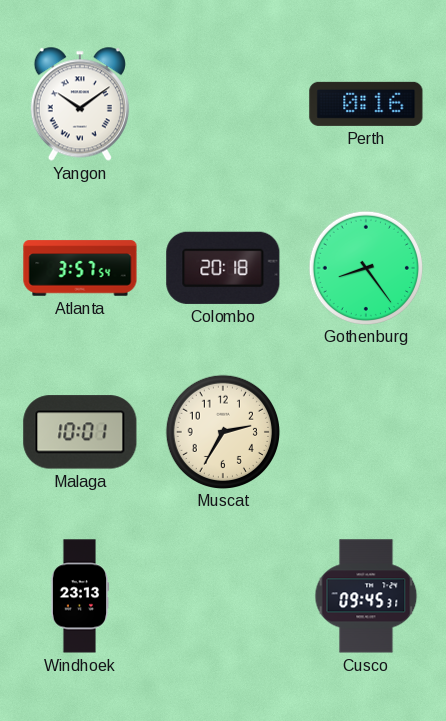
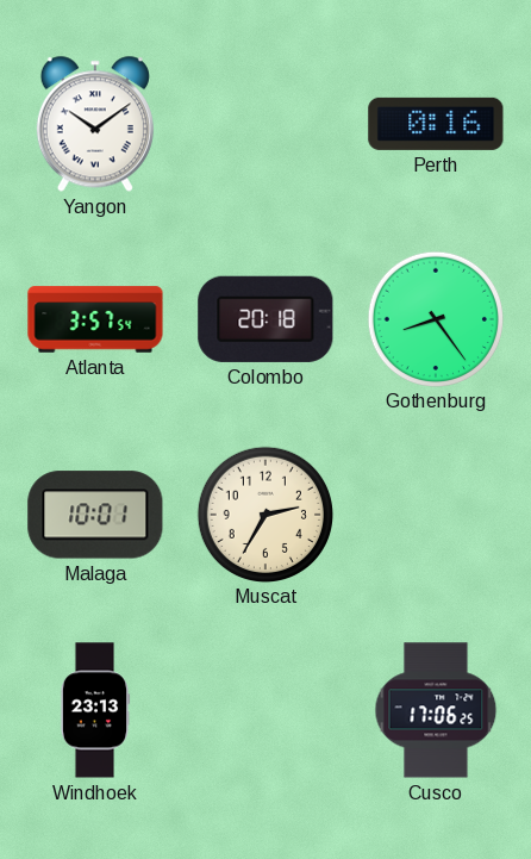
Cusco: 09:45 -> 17:06
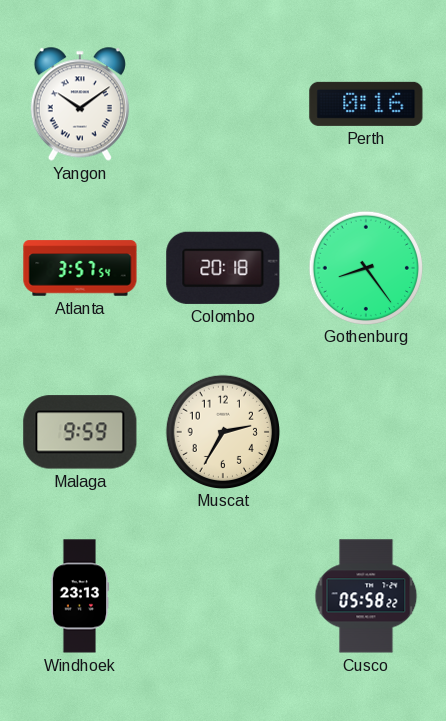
Malaga: 10:01 -> 9:59
Cusco: 17:06 -> 05:58
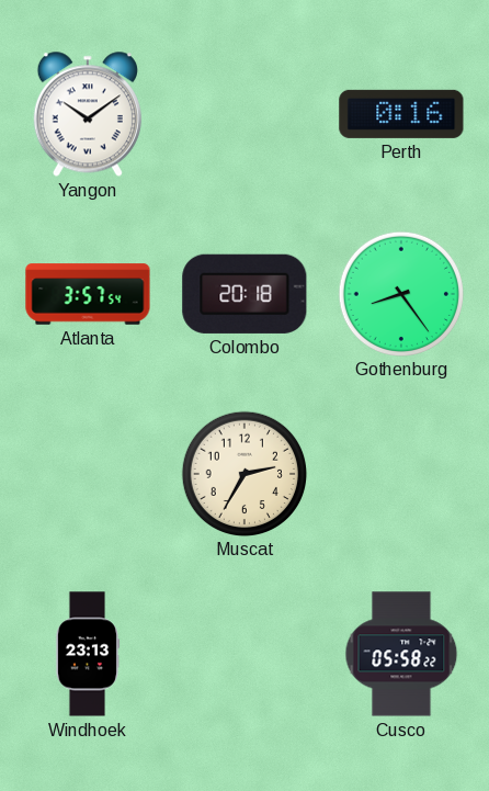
Malaga: 9:59 -> none
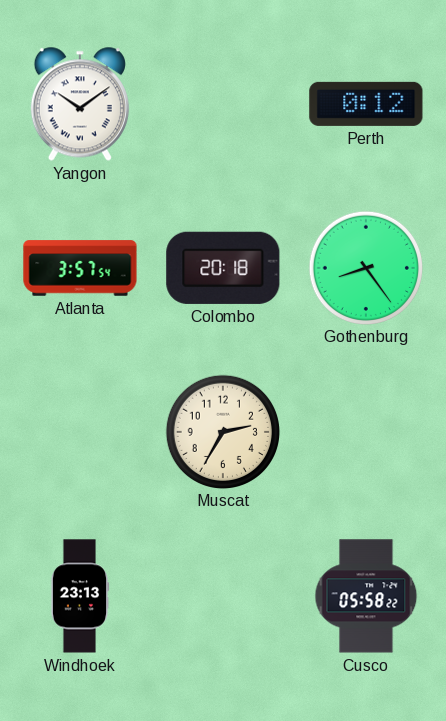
Perth: 0:16 -> 0:12
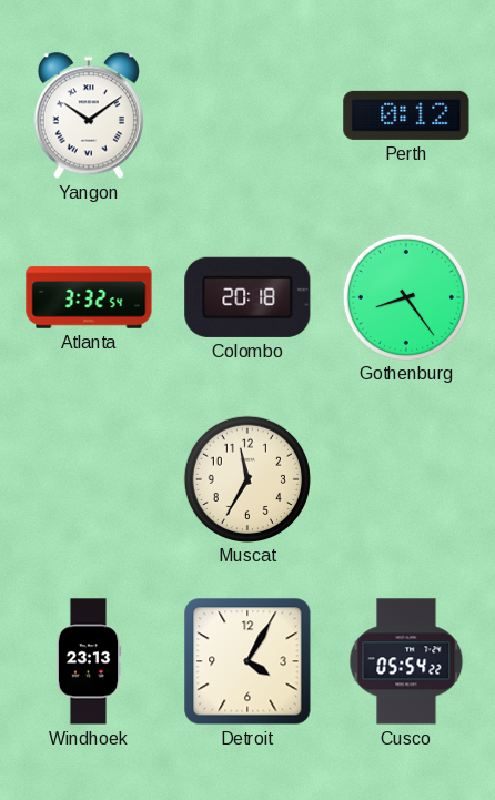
Atlanta: 3:57 -> 3:32
Muscat: 2:35 -> 11:35
Detroit: none -> 4:05
Cusco: 05:58 -> 05:54
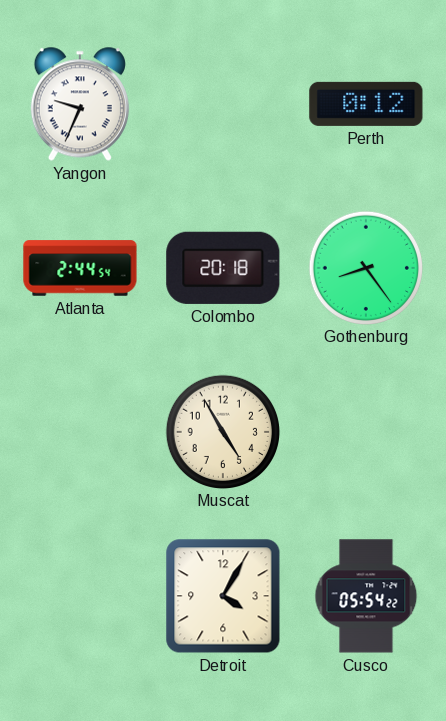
Yangon: 10:09 -> 9:34
Atlanta: 3:32 -> 2:44
Muscat: 11:35 -> 4:55
Windhoek: 23:13 -> none
